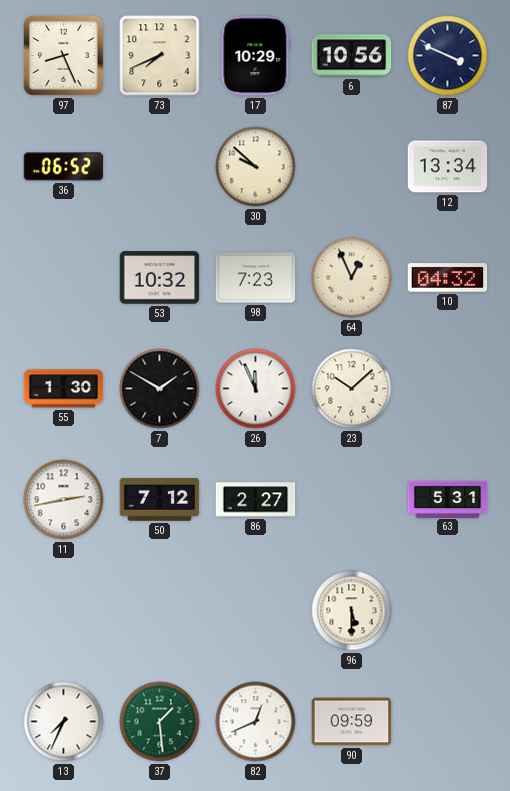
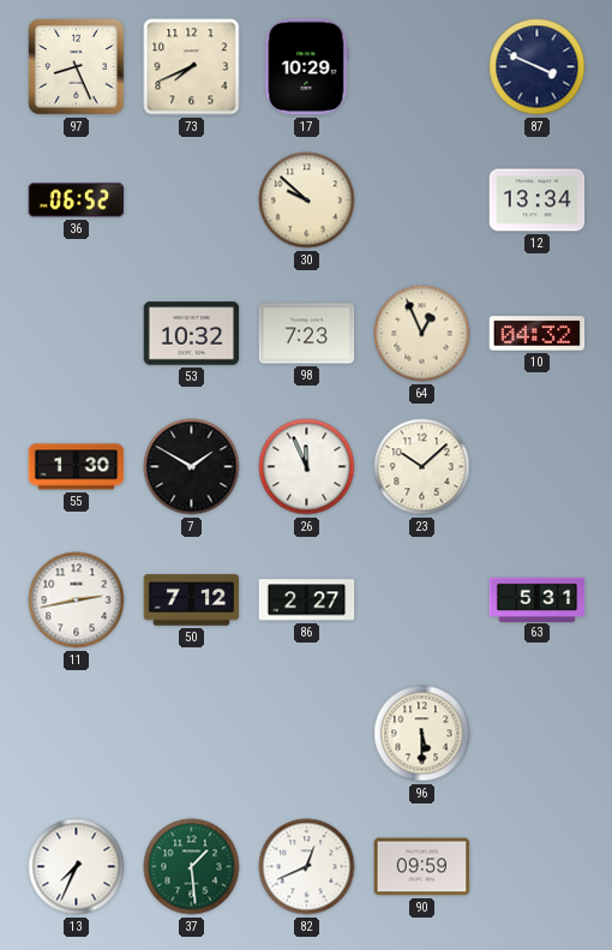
6: 10:56 -> none
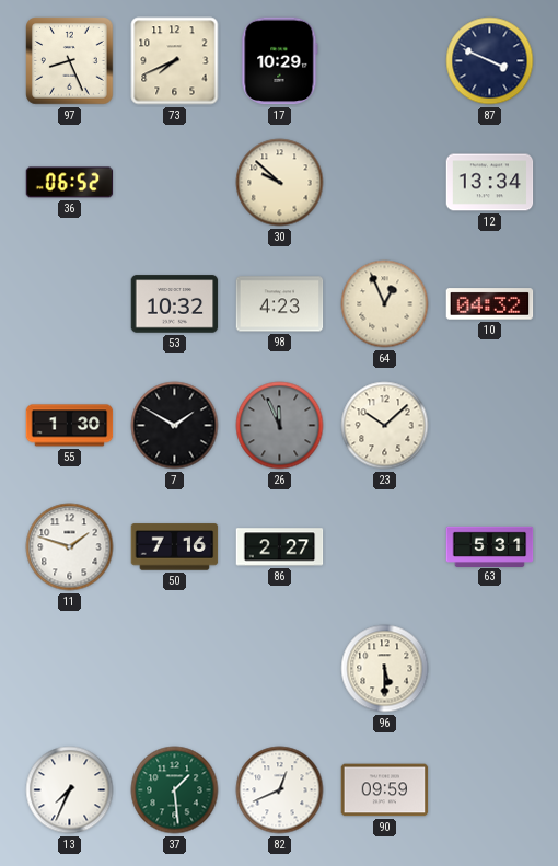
98: 7:23 -> 4:23
26 dial: white -> grey
11: 2:43 -> 1:48
50: 7:12 -> 7:16
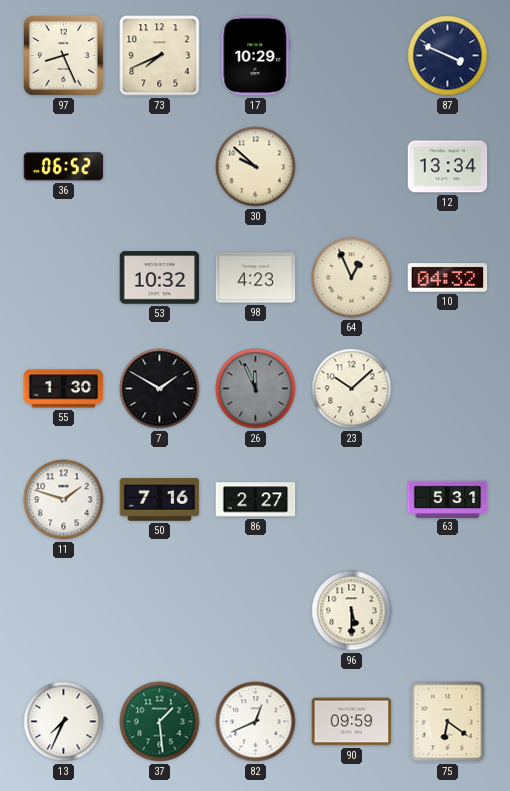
75: none -> 6:21
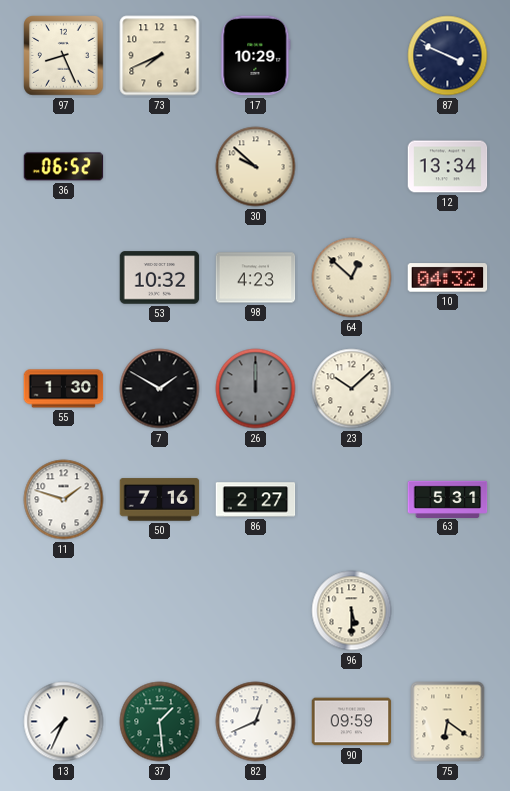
64: 12:56 -> 12:52
26: 11:56 -> 12:00
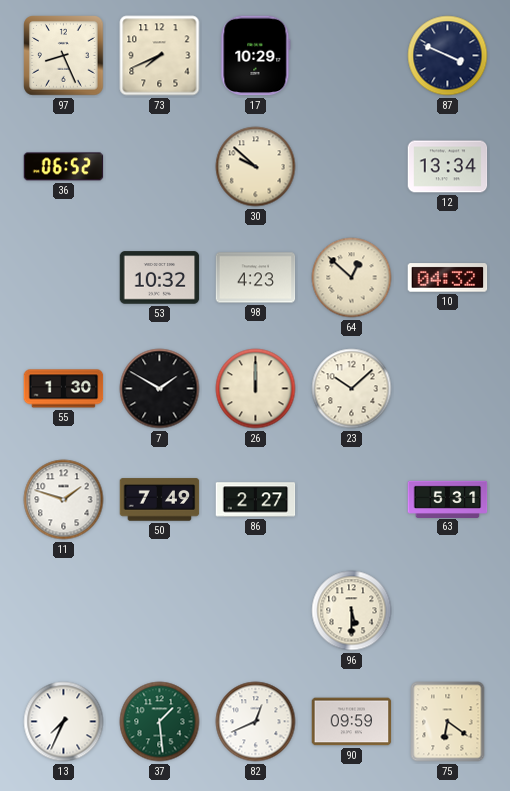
26 dial: grey -> cream
50: 7:16 -> 7:49
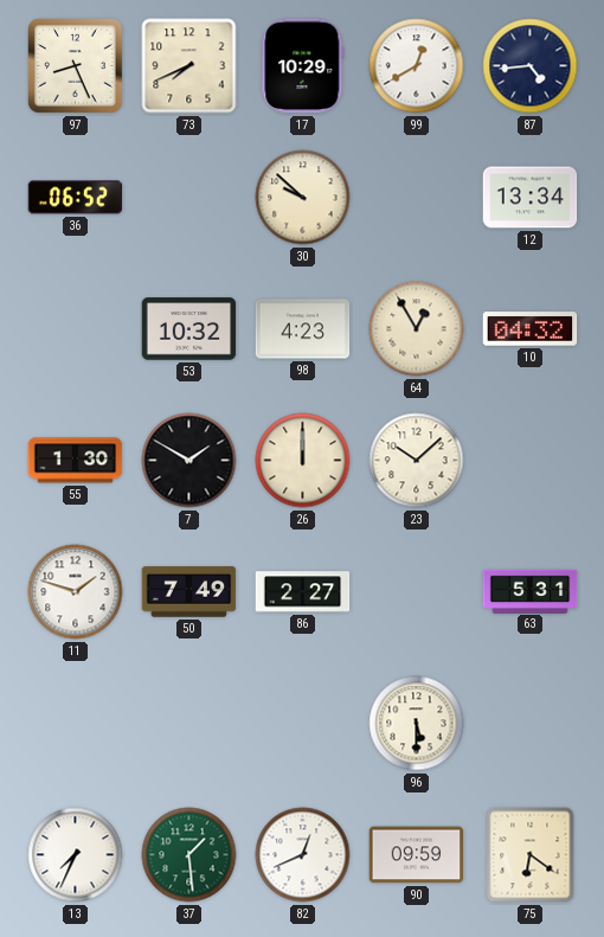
99: none -> 12:40
87: 3:49 -> 4:44
64: 12:52 -> 12:55
